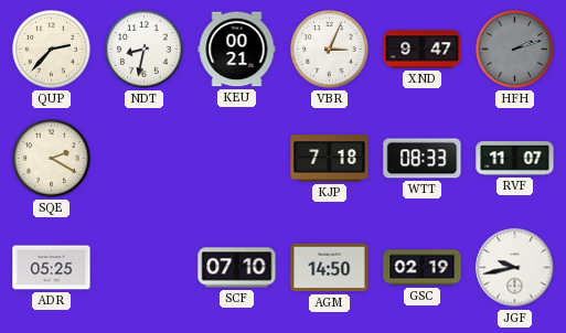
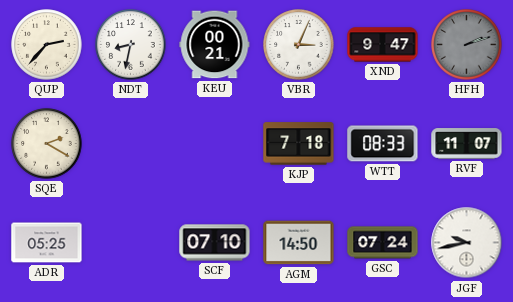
GSC: 02:19 -> 07:24
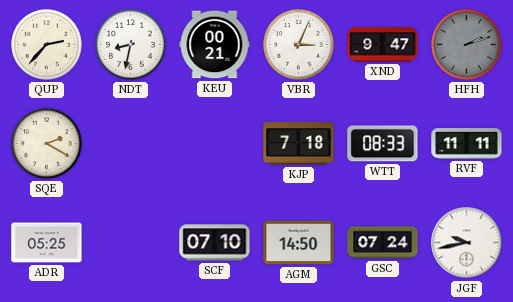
RVF: 11:07 -> 11:11
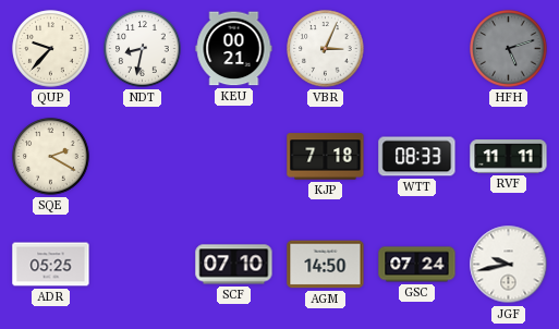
QUP: 2:37 -> 9:37
XND: 9:47 -> none
HFH: 2:12 -> 5:12
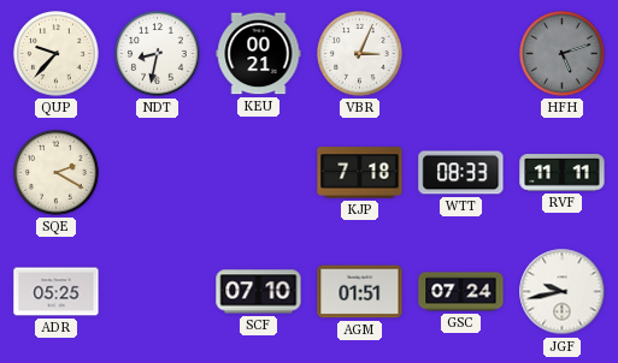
AGM: 14:50 -> 01:51
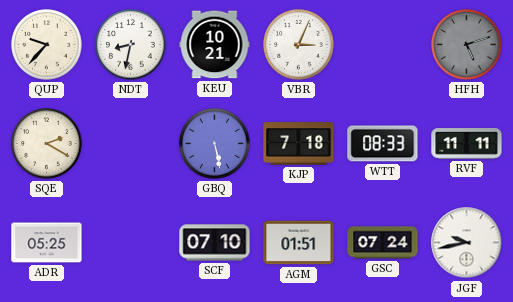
KEU: 00:21 -> 10:21
GBQ: none -> 5:28
